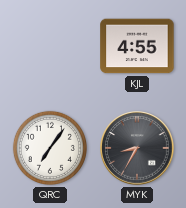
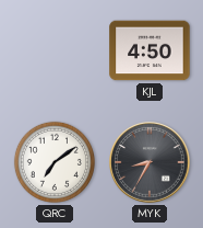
KJL: 4:55 -> 4:50
QRC: 7:06 -> 7:09
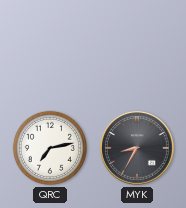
KJL: 4:50 -> none
QRC: 7:09 -> 7:13
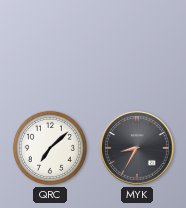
QRC: 7:13 -> 7:08
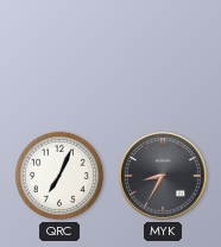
QRC: 7:08 -> 7:04
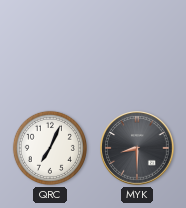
MYK: 8:35 -> 8:30
